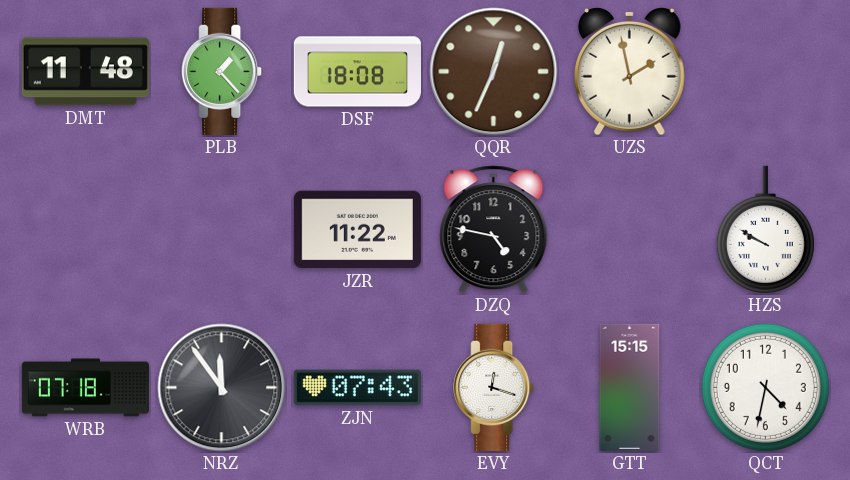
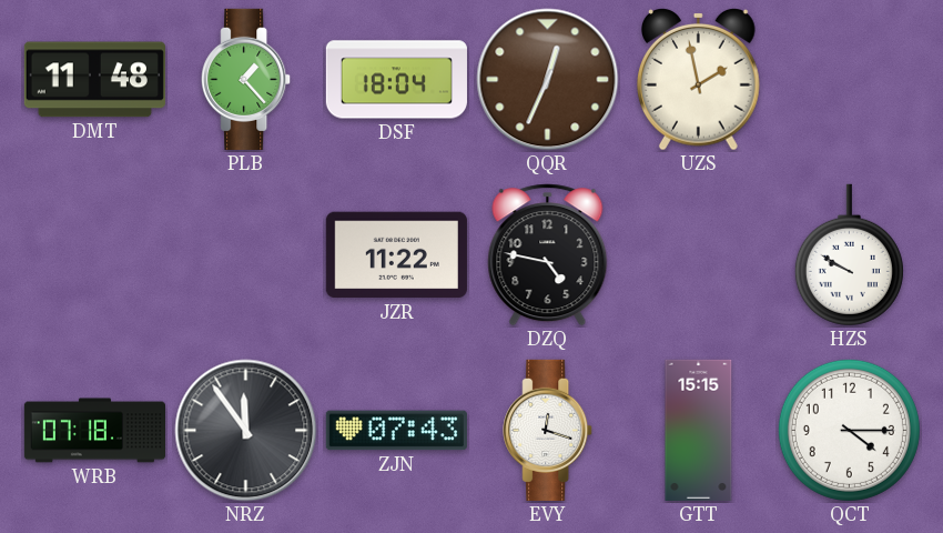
DSF: 18:08 -> 18:04
QCT: 4:32 -> 4:15
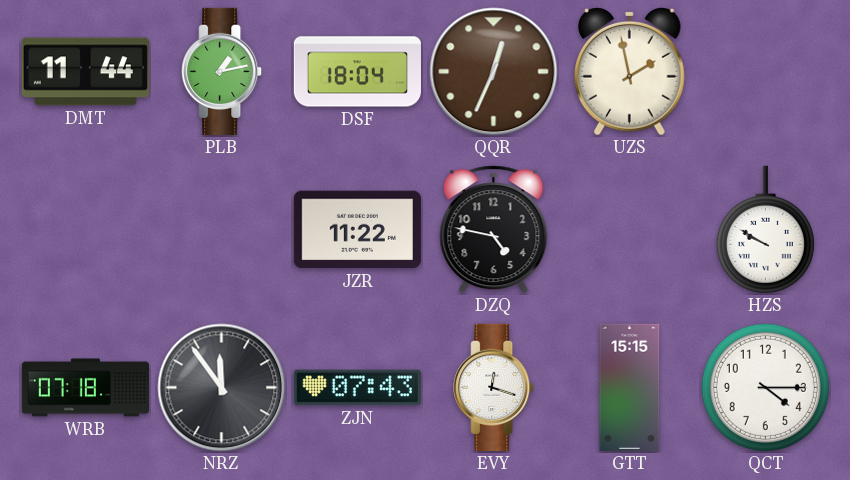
DMT: 11:48 -> 11:44
PLB: 1:23 -> 1:13
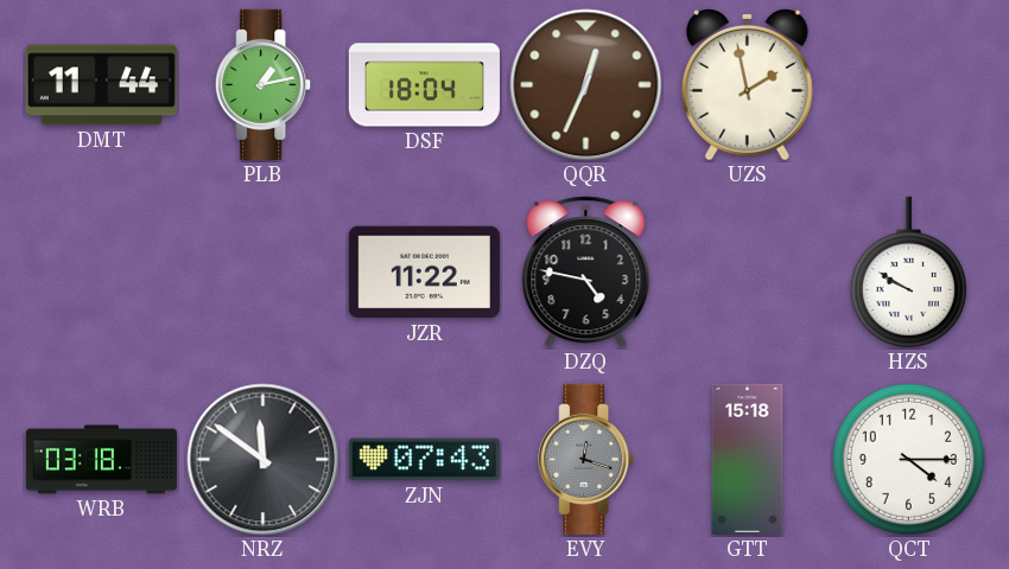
WRB: 07:18 -> 03:18
NRZ: 11:54 -> 11:51
EVY dial: white -> grey
GTT: 15:15 -> 15:18
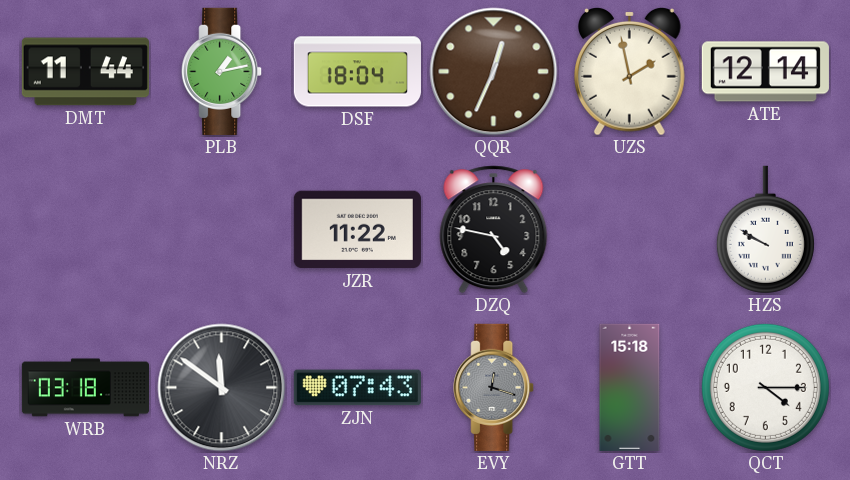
ATE: none -> 12:14
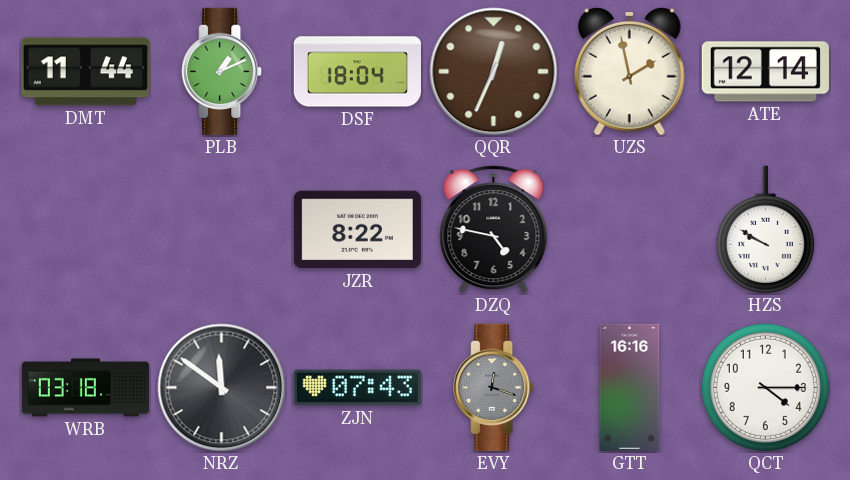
PLB: 1:13 -> 1:11
JZR: 11:22 -> 8:22
GTT: 15:18 -> 16:16
